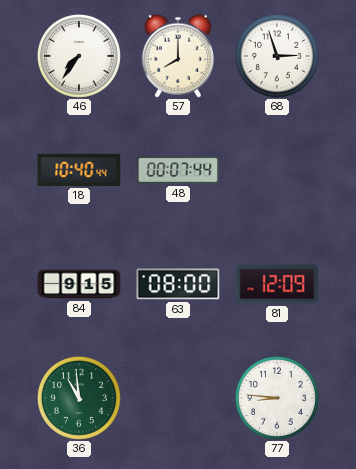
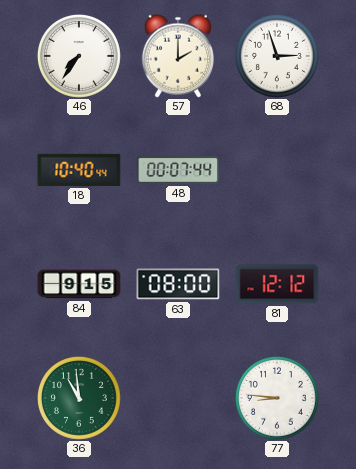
57: 8:00 -> 2:00
81: 12:09 -> 12:12
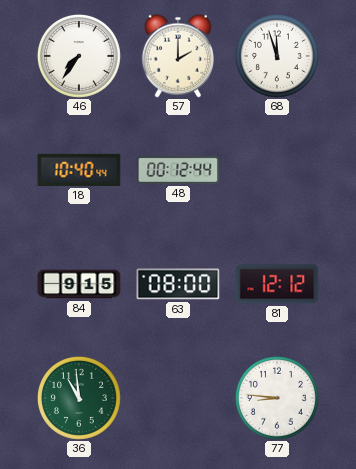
68: 2:57 -> 11:57
48: 00:07 -> 00:12
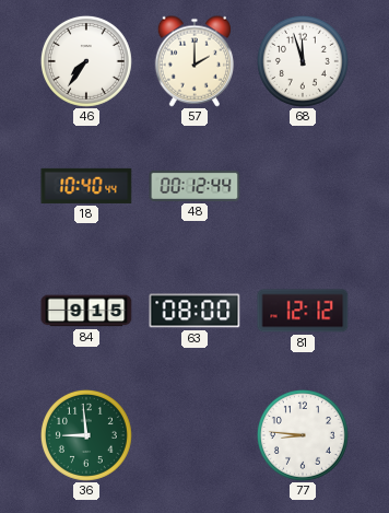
36: 10:59 -> 8:59
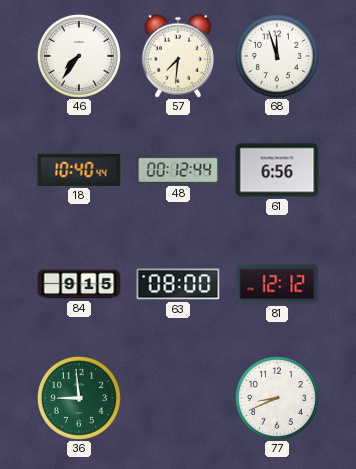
57: 2:00 -> 7:31
61: none -> 6:56
77: 8:46 -> 8:41
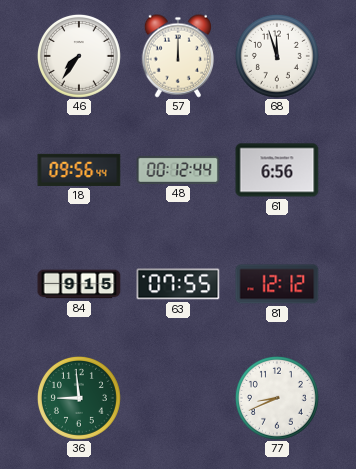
57: 7:31 -> 12:00
18: 10:40 -> 09:56
63: 08:00 -> 07:55
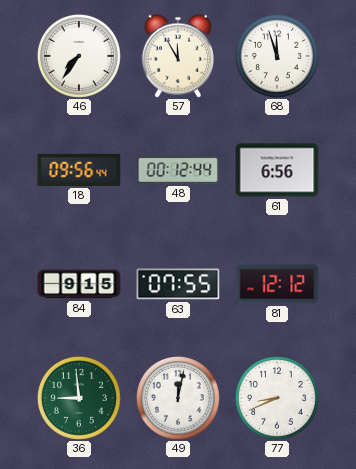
57: 12:00 -> 11:55
49: none -> 12:02
